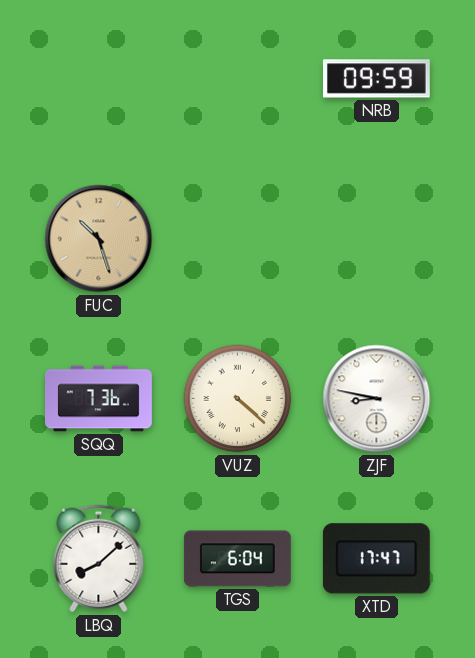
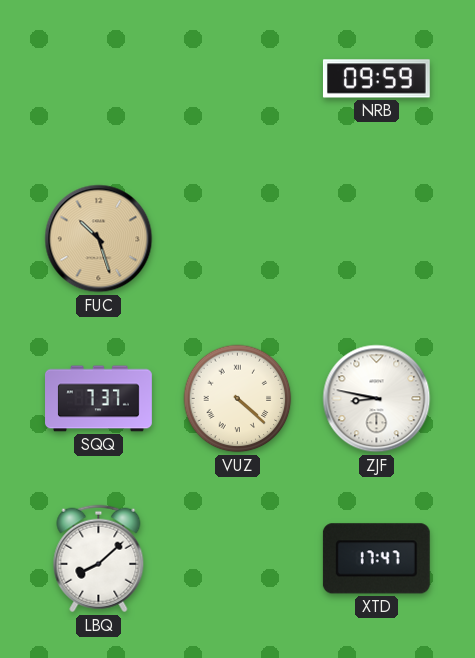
SQQ: 7:36 -> 7:37
TGS: 6:04 -> none
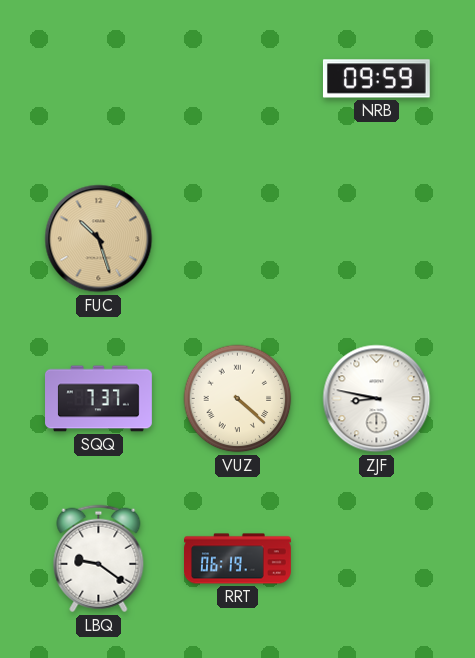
LBQ: 8:08 -> 9:21
RRT: none -> 06:19
XTD: 17:47 -> none
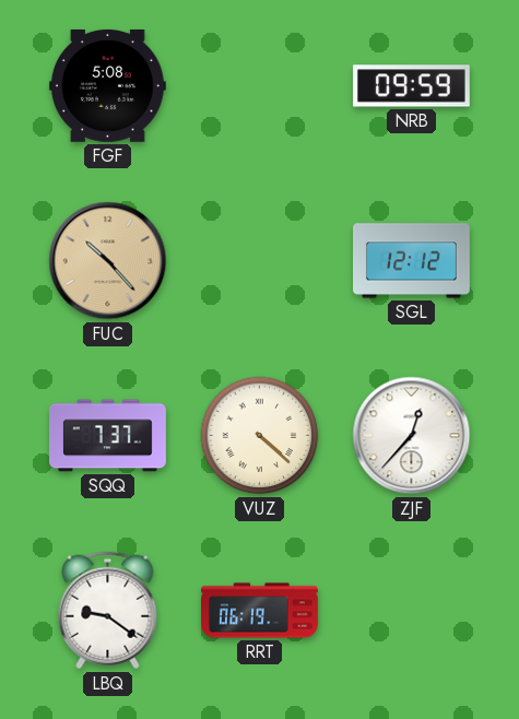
FGF: none -> 5:08
FUC: 10:27 -> 10:23
SGL: none -> 12:12
ZJF: 8:47 -> 12:37
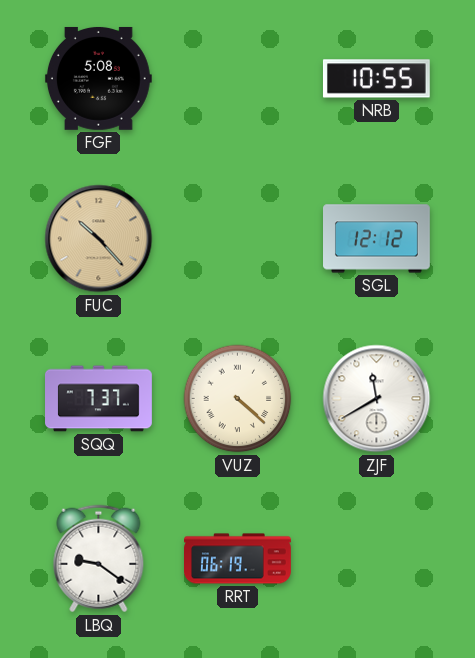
NRB: 09:59 -> 10:55
ZJF: 12:37 -> 11:40
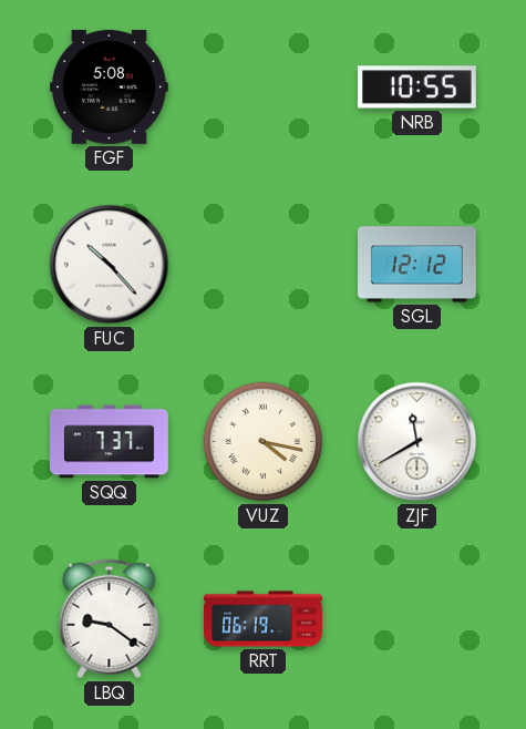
FUC dial: champagne -> white
VUZ: 4:22 -> 4:17
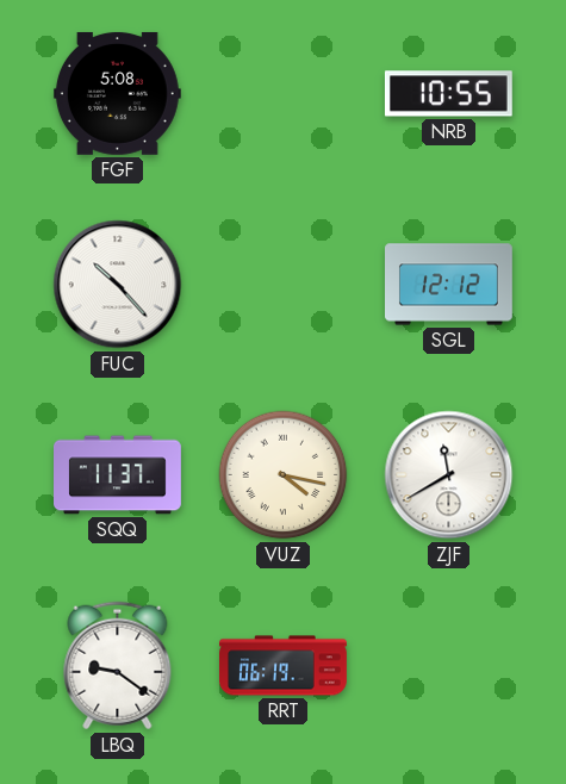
SQQ: 7:37 -> 11:37
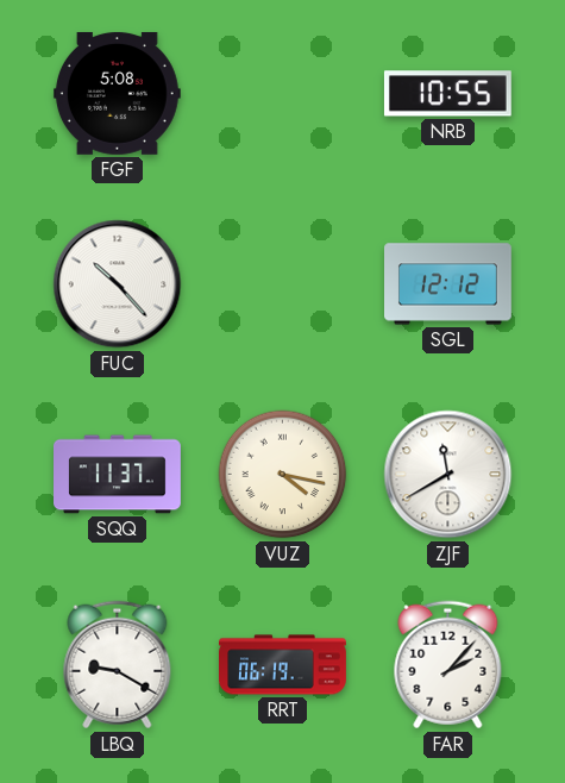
LBQ: 9:21 -> 9:20
FAR: none -> 2:07
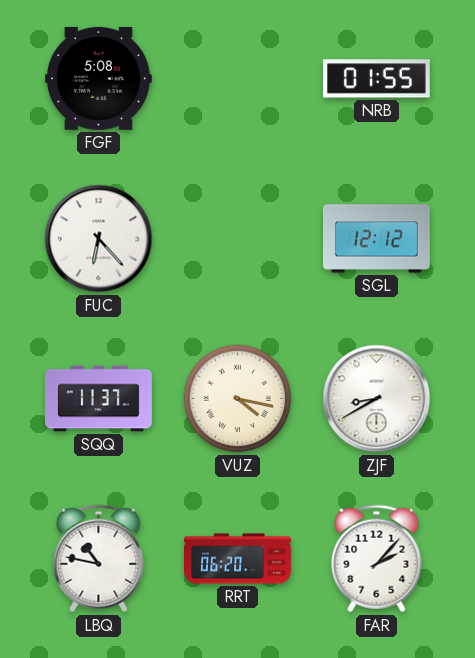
NRB: 10:55 -> 01:55
FUC: 10:23 -> 6:23
ZJF: 11:40 -> 8:40
LBQ: 9:20 -> 10:47
RRT: 06:19 -> 06:20
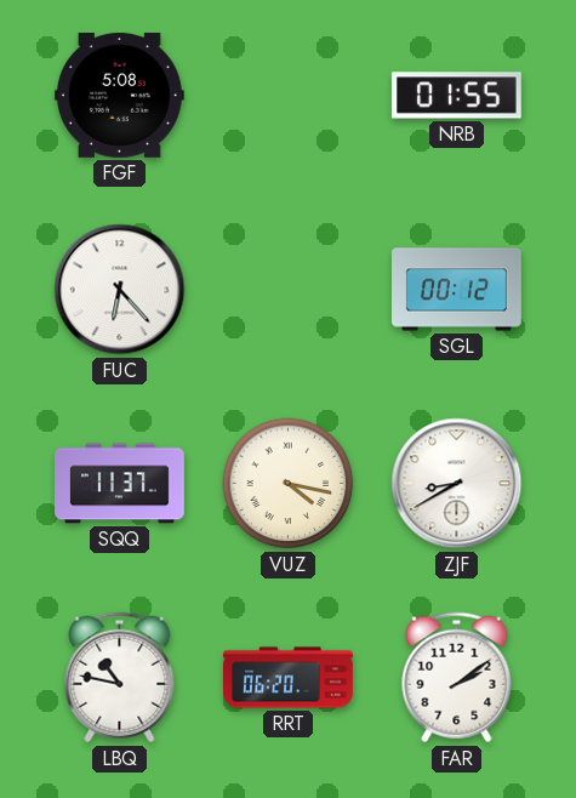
SGL: 12:12 -> 00:12
FAR: 2:07 -> 2:09
